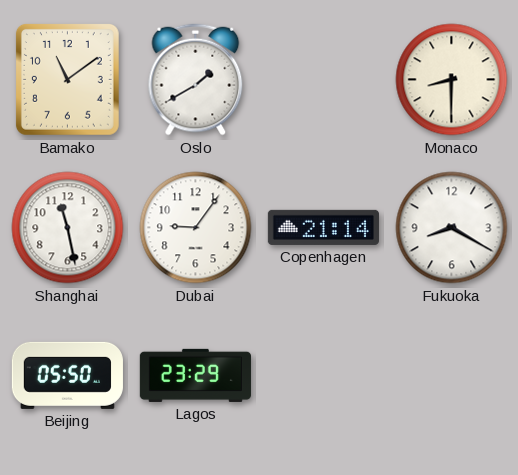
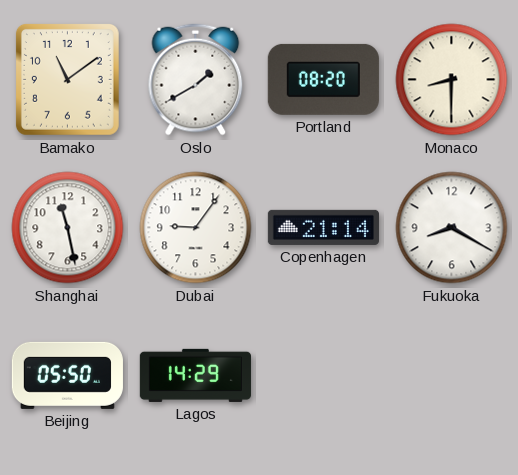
Portland: none -> 08:20
Lagos: 23:29 -> 14:29
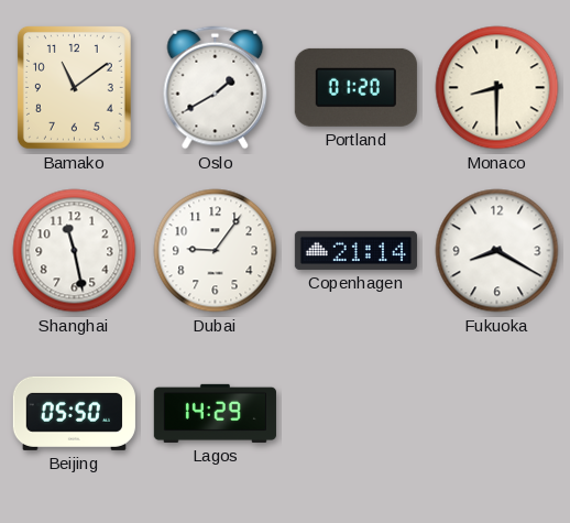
Portland: 08:20 -> 01:20
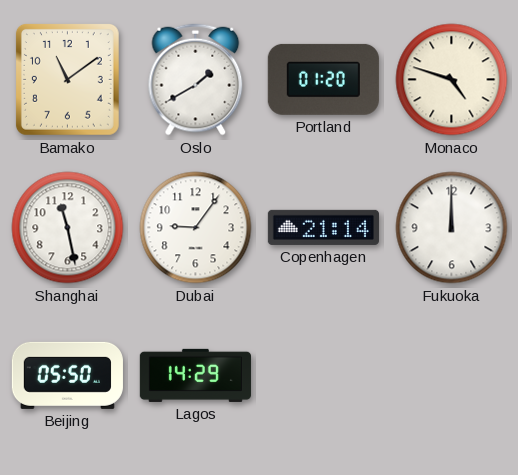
Monaco: 8:30 -> 4:48
Fukuoka: 8:20 -> 12:00
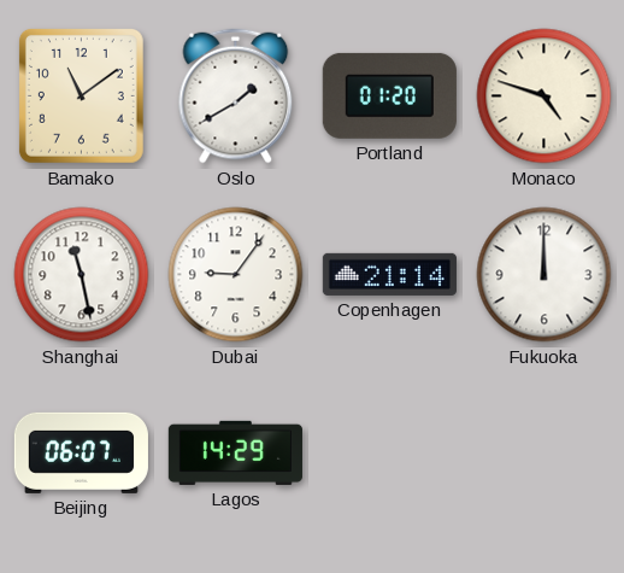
Beijing: 05:50 -> 06:07
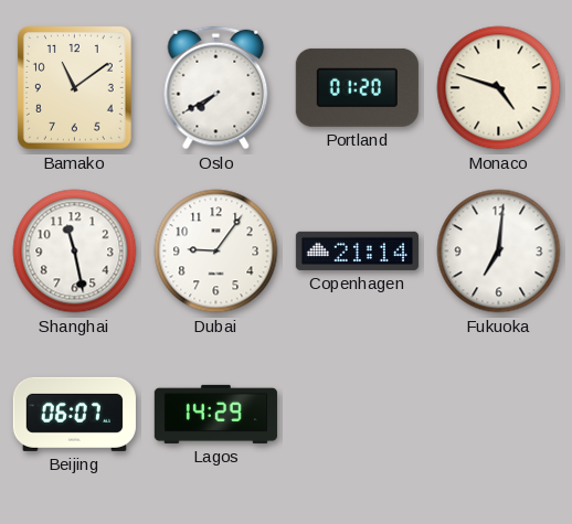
Oslo: 1:40 -> 7:40
Fukuoka: 12:00 -> 7:01
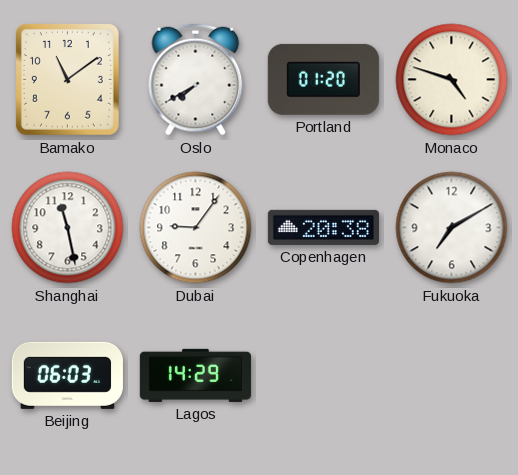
Copenhagen: 21:14 -> 20:38
Fukuoka: 7:01 -> 7:10
Beijing: 06:07 -> 06:03
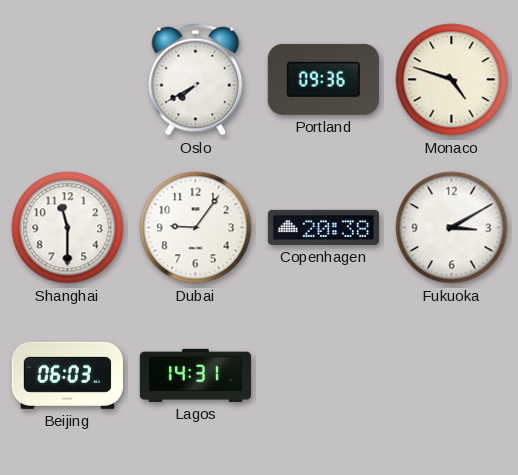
Bamako: 11:09 -> none
Portland: 01:20 -> 09:36
Shanghai: 11:28 -> 11:30
Fukuoka: 7:10 -> 3:10
Lagos: 14:29 -> 14:31
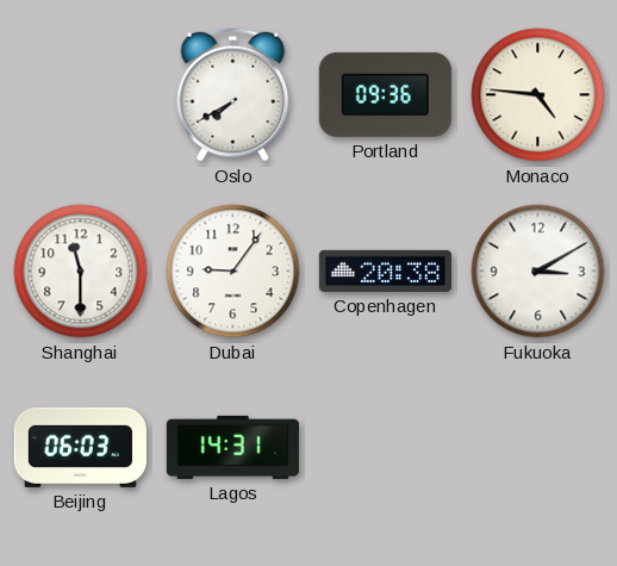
Monaco: 4:48 -> 4:46
